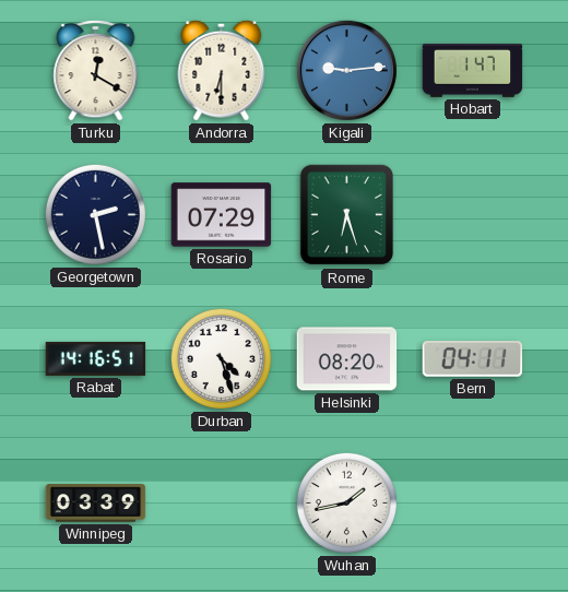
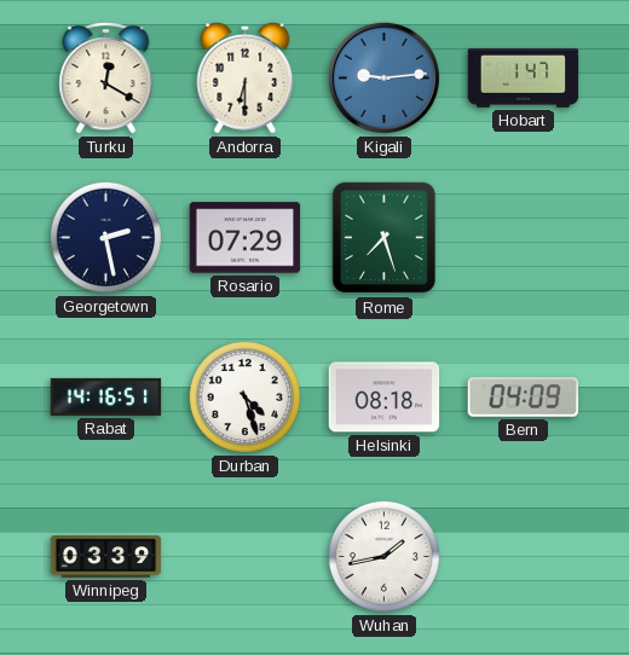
Rome: 6:27 -> 7:27
Helsinki: 08:20 -> 08:18
Bern: 04:11 -> 04:09
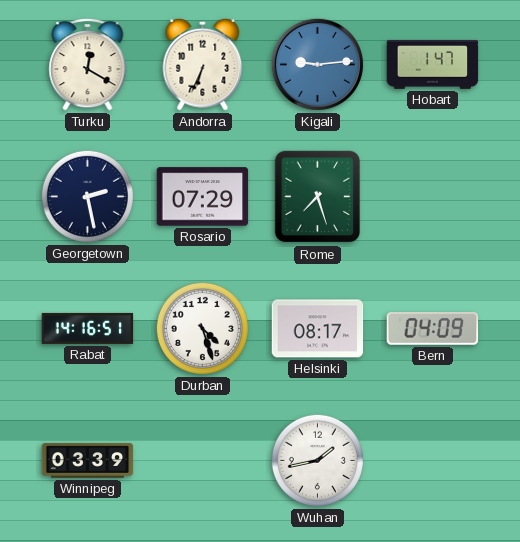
Andorra: 6:30 -> 6:34
Helsinki: 08:18 -> 08:17
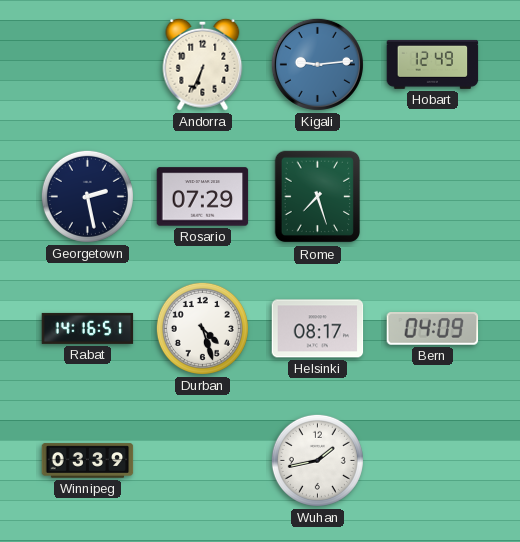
Turku: 12:20 -> none
Hobart: 1:47 -> 12:49
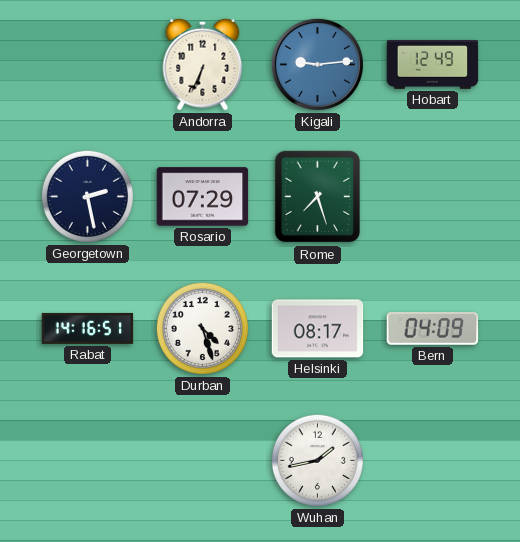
Winnipeg: 03:39 -> none
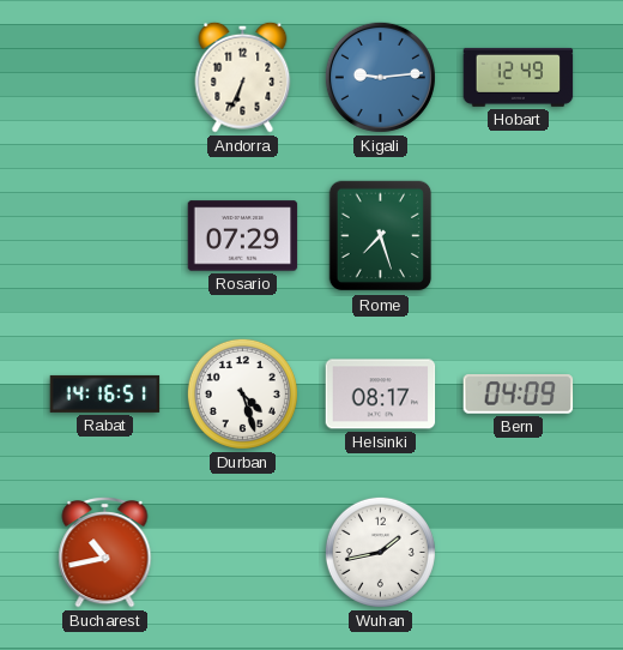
Georgetown: 2:28 -> none
Bucharest: none -> 10:43
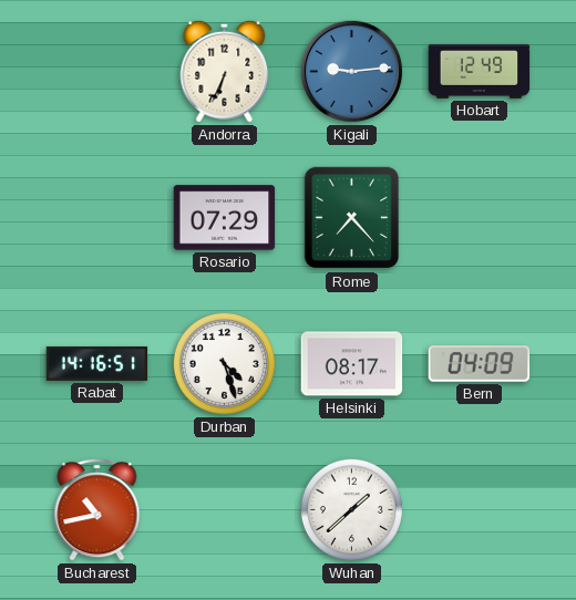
Rome: 7:27 -> 7:23
Wuhan: 1:43 -> 1:38
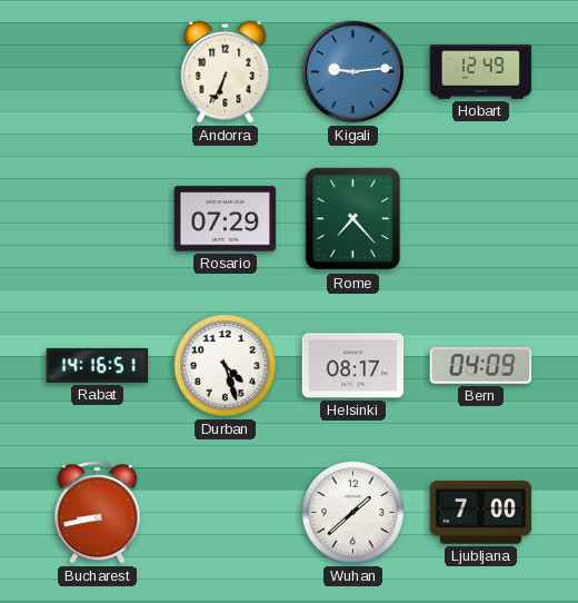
Bucharest: 10:43 -> 8:43
Ljubljana: none -> 7:00
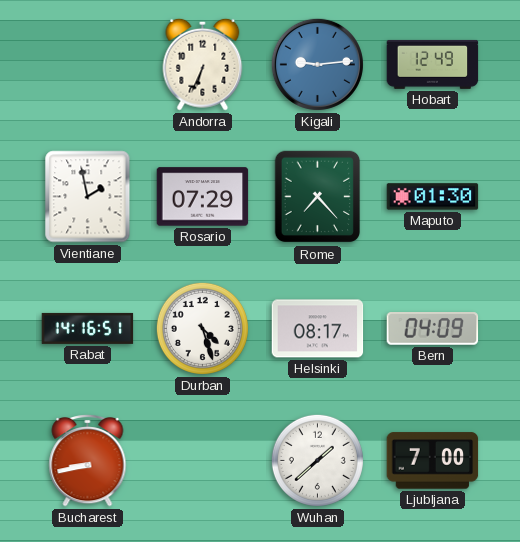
Vientiane: none -> 1:58
Maputo: none -> 01:30
